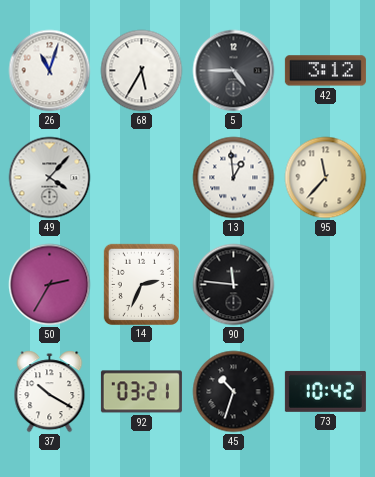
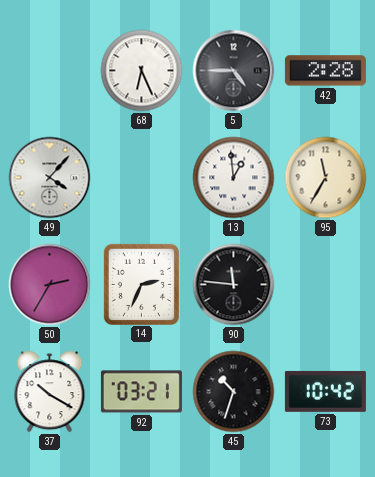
26: 11:03 -> none
68: 5:35 -> 6:26
42: 3:12 -> 2:28
95: 11:37 -> 11:35
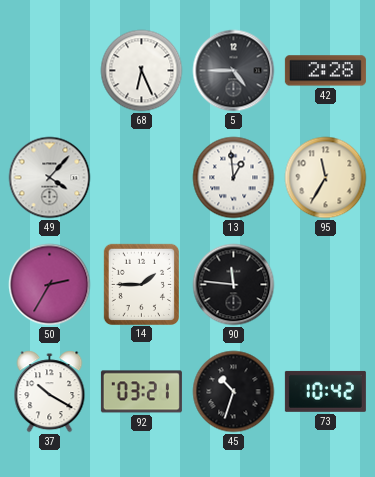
14: 2:34 -> 1:45
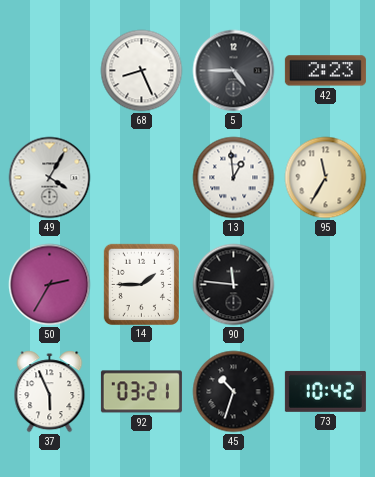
68: 6:26 -> 8:26
42: 2:28 -> 2:23
49: 4:07 -> 4:05
37: 10:20 -> 5:56
